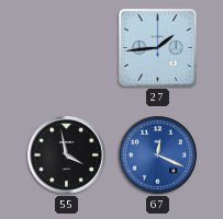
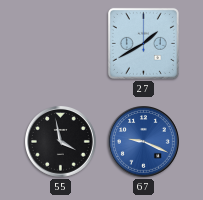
27: 1:44 -> 1:40
67: 12:19 -> 9:19
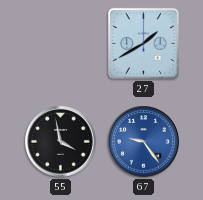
67: 9:19 -> 9:24
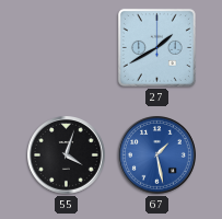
55: 3:58 -> 4:03
67: 9:24 -> 1:28
